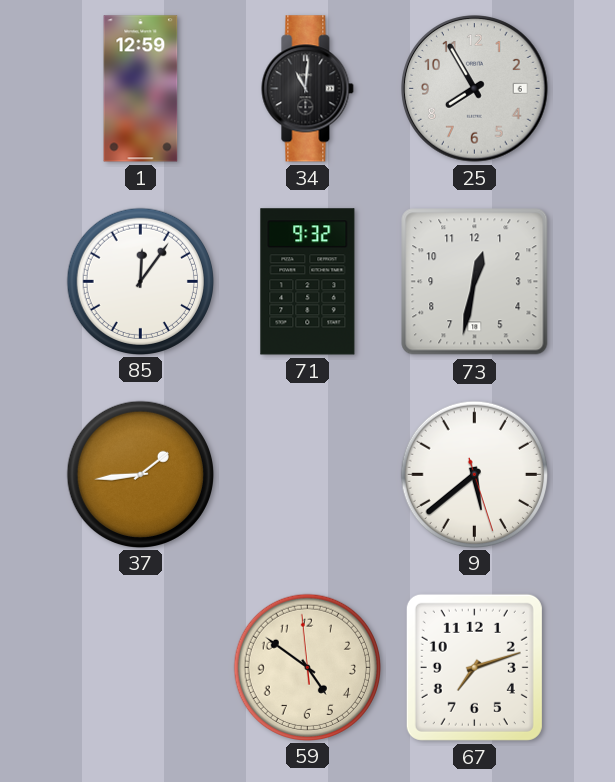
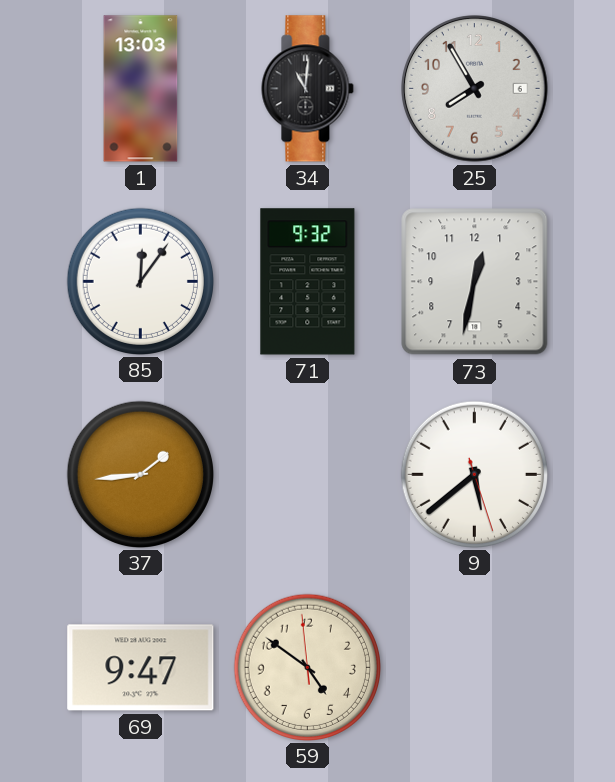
1: 12:59 -> 13:03
69: none -> 9:47
67: 7:12 -> none
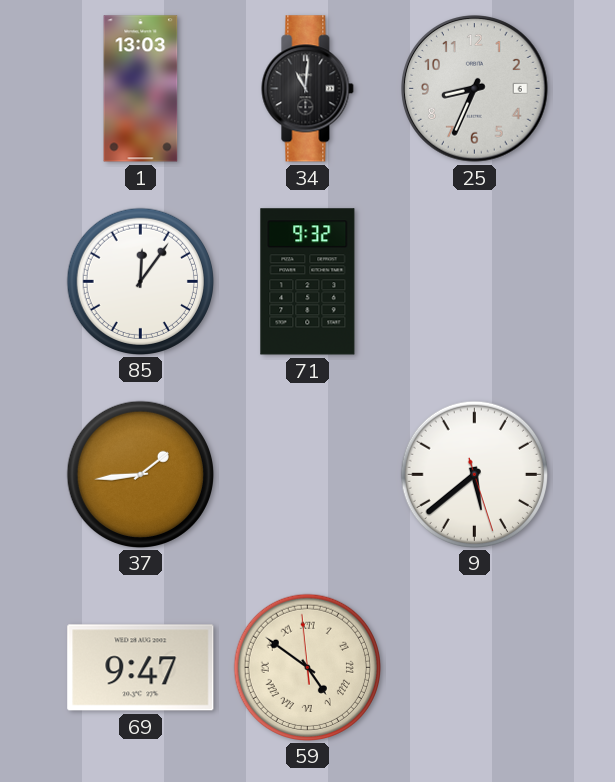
25: 7:55 -> 8:34
73: 12:32 -> none
59 numerals: Arabic -> Roman
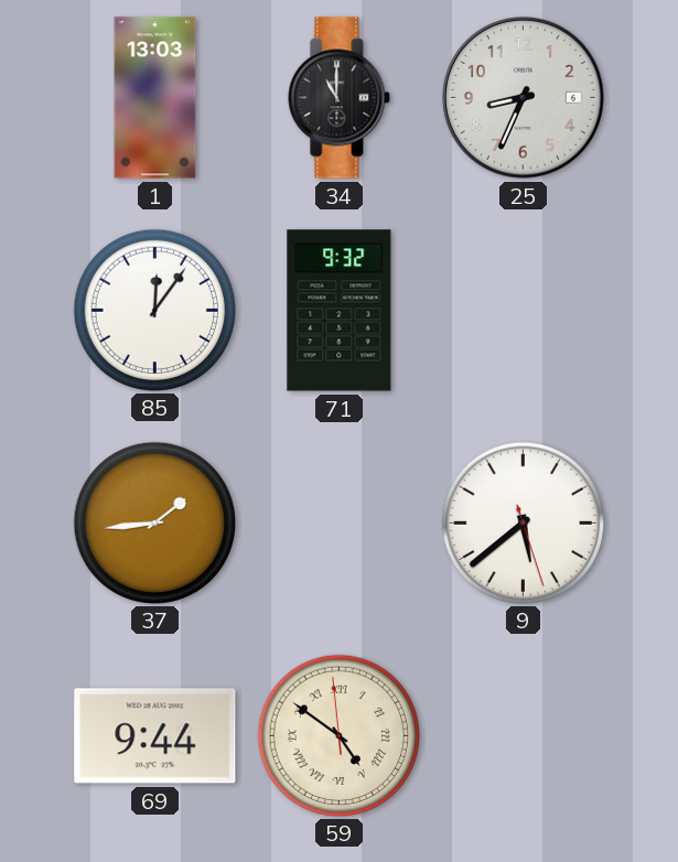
34: 11:01 -> 11:00
69: 9:47 -> 9:44
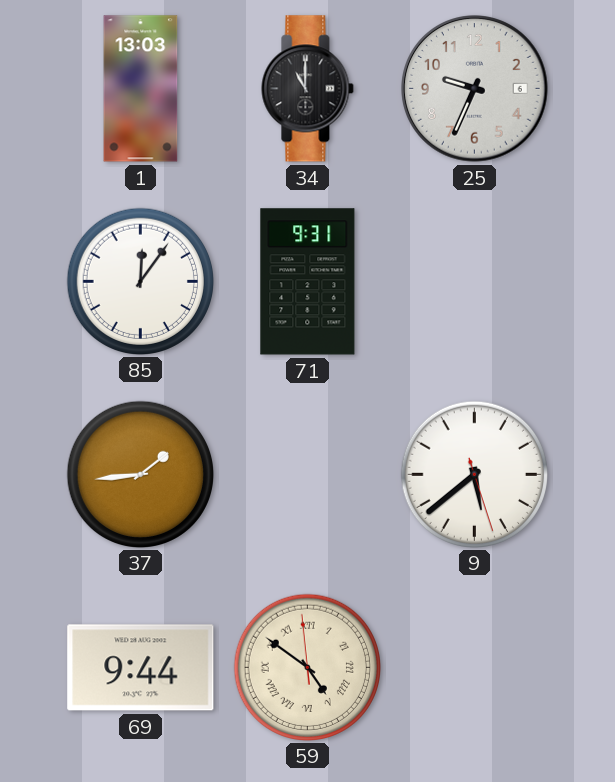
25: 8:34 -> 9:34
71: 9:32 -> 9:31
